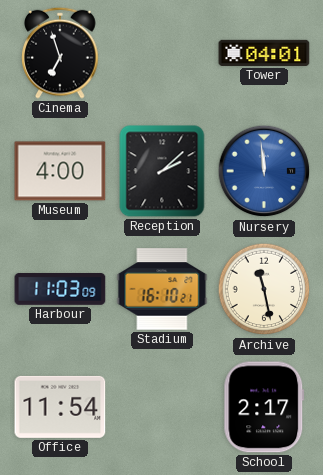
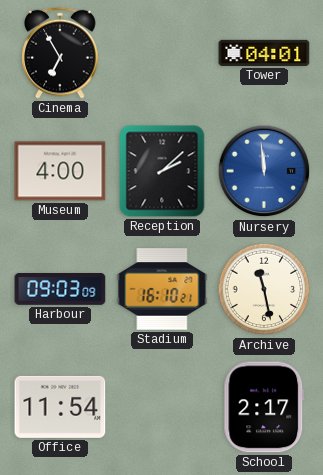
Cinema: 6:57 -> 6:55
Harbour: 11:03 -> 09:03
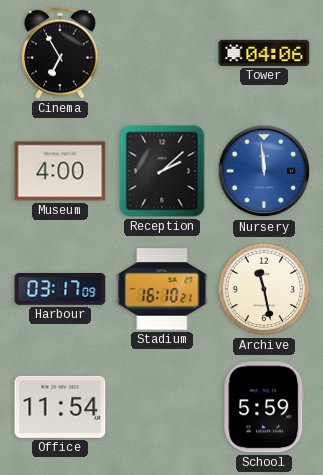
Tower: 04:01 -> 04:06
Harbour: 09:03 -> 03:17
School: 2:17 -> 5:59
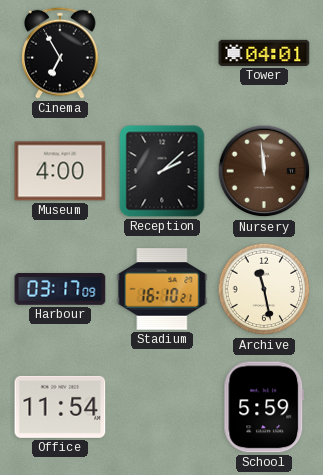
Tower: 04:06 -> 04:01
Nursery dial: blue -> brown
